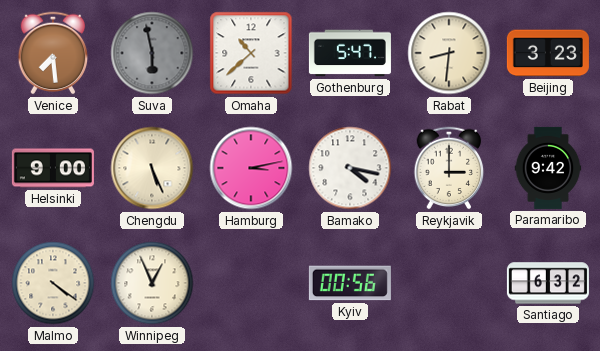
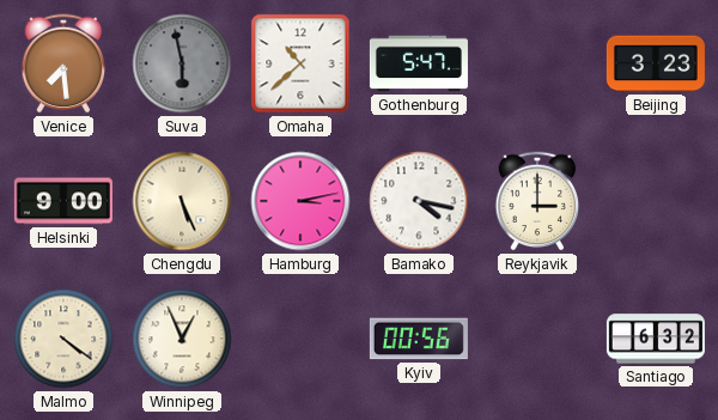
Rabat: 8:31 -> none
Paramaribo: 9:42 -> none
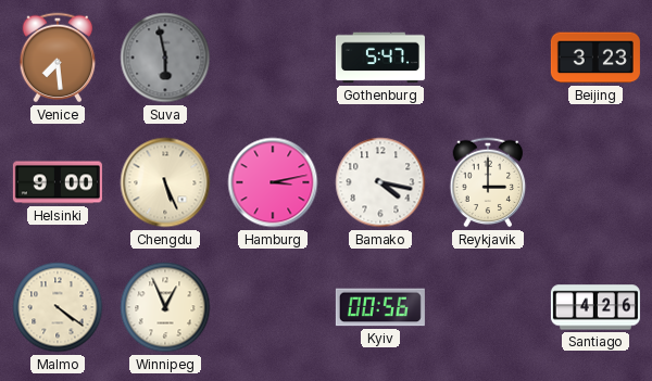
Omaha: 10:38 -> none
Santiago: 6:32 -> 4:26
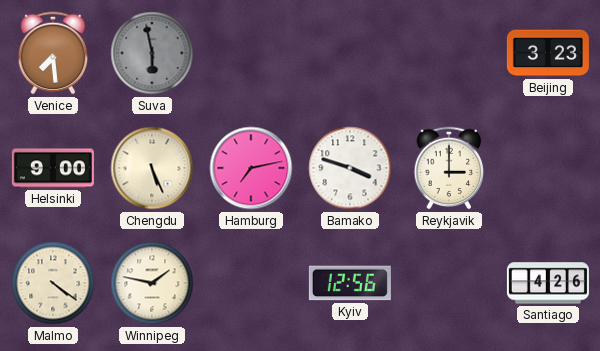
Gothenburg: 5:47 -> none
Hamburg: 3:13 -> 7:13
Bamako: 4:17 -> 3:48
Winnipeg: 12:56 -> 1:47
Kyiv: 00:56 -> 12:56
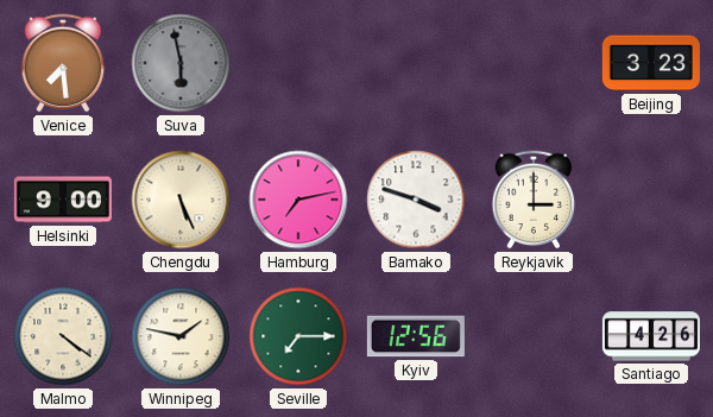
Seville: none -> 7:15
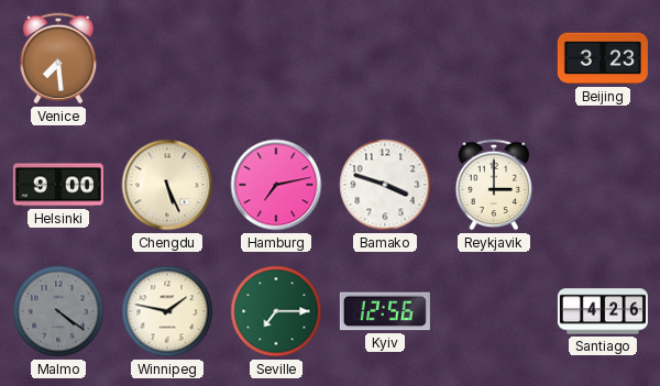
Suva: 5:58 -> none
Malmo dial: cream -> grey
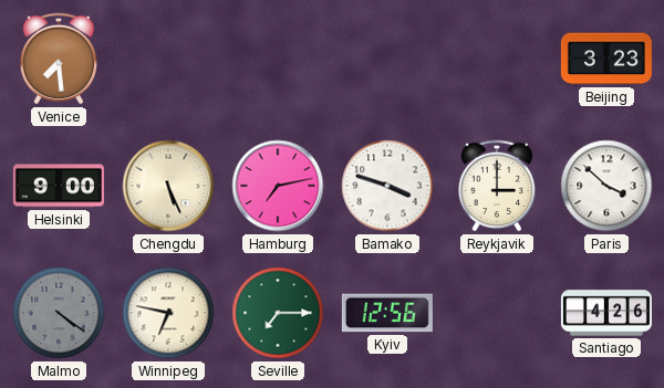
Paris: none -> 3:52
Winnipeg: 1:47 -> 6:47
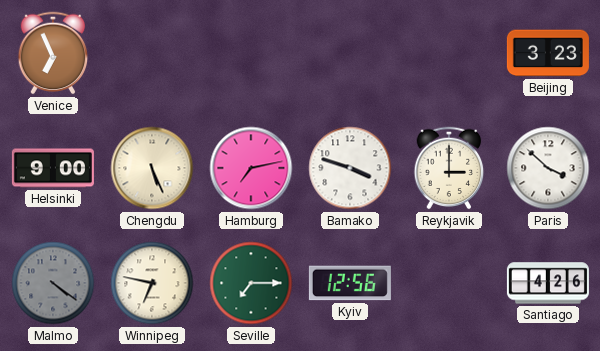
Venice: 7:29 -> 6:56
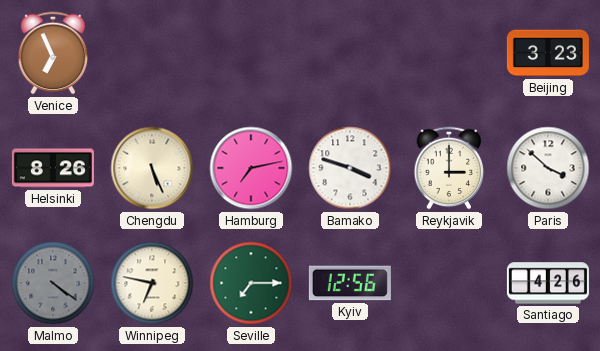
Helsinki: 9:00 -> 8:26
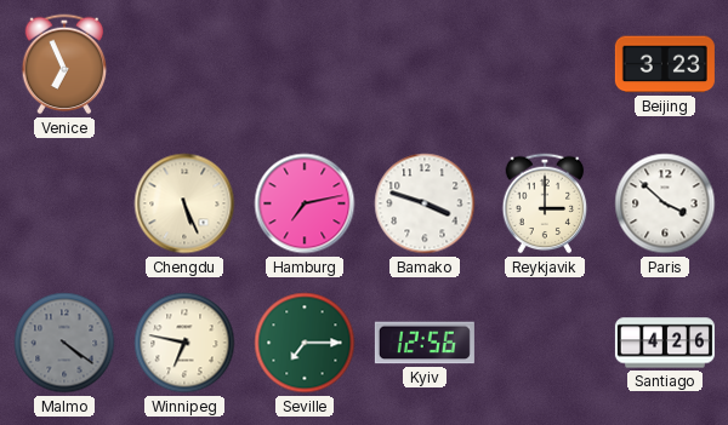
Helsinki: 8:26 -> none
